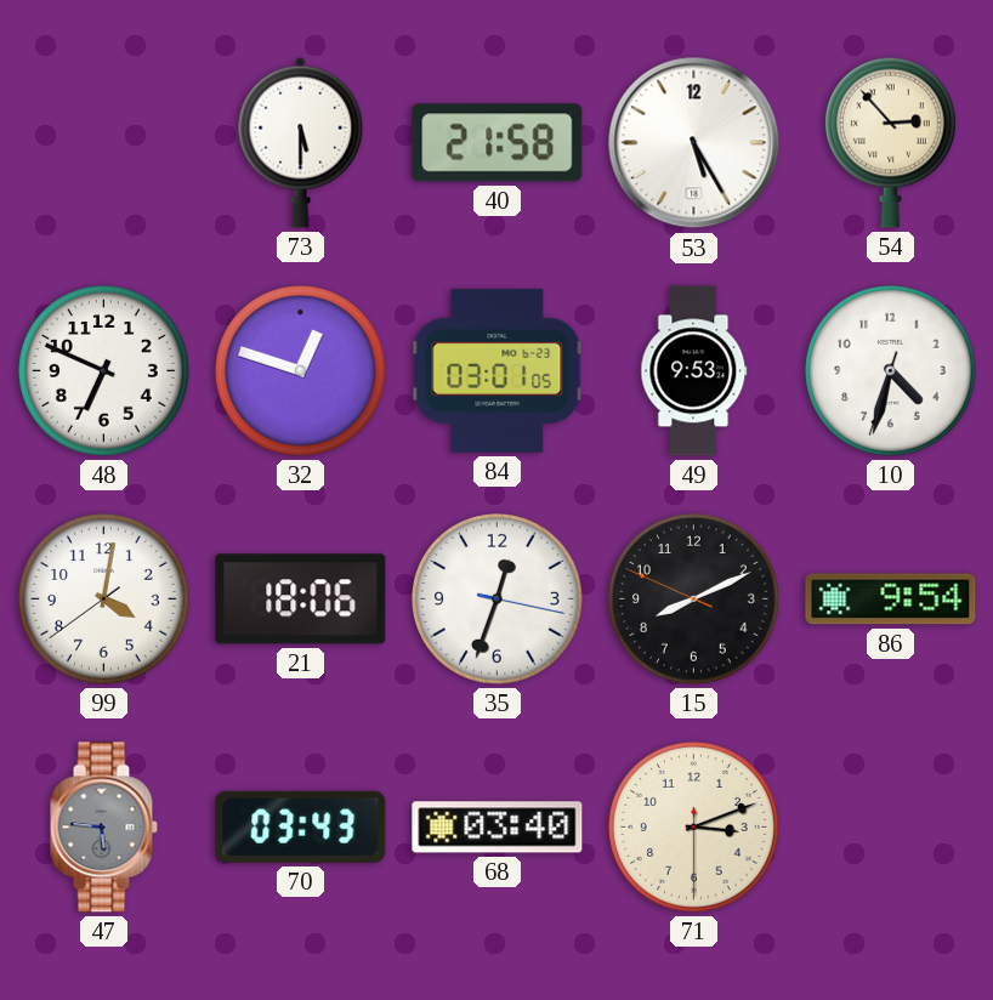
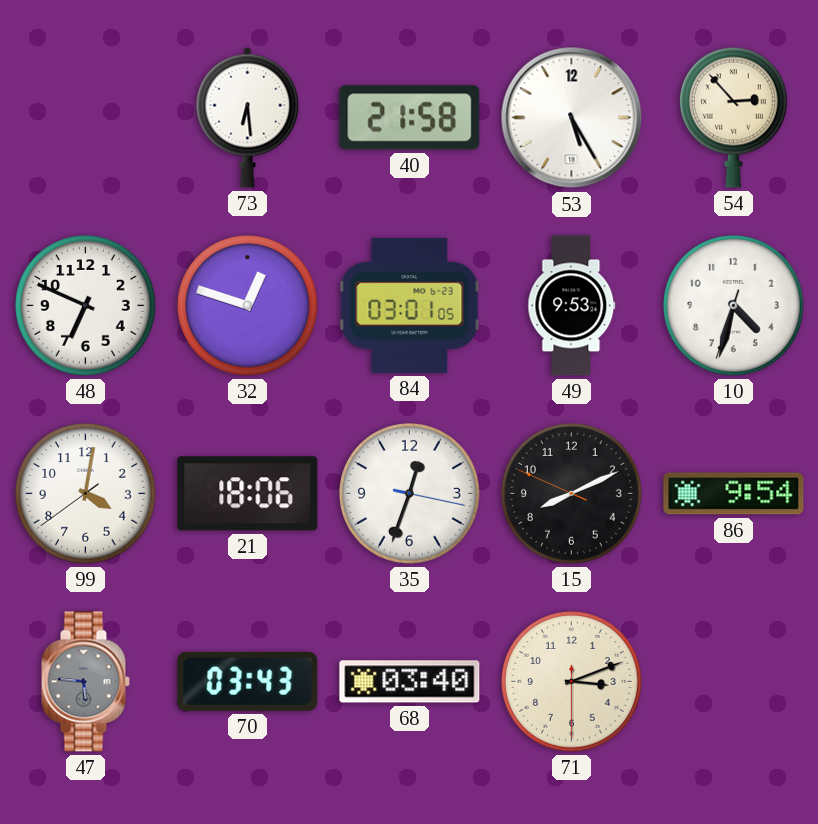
73: 5:30 -> 6:29
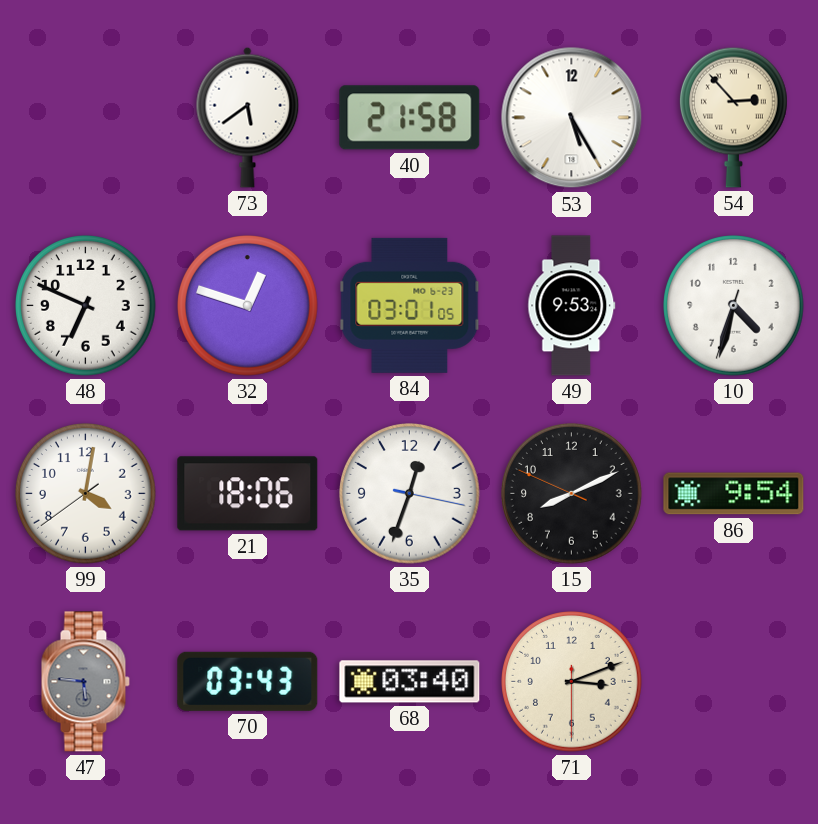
73: 6:29 -> 5:39
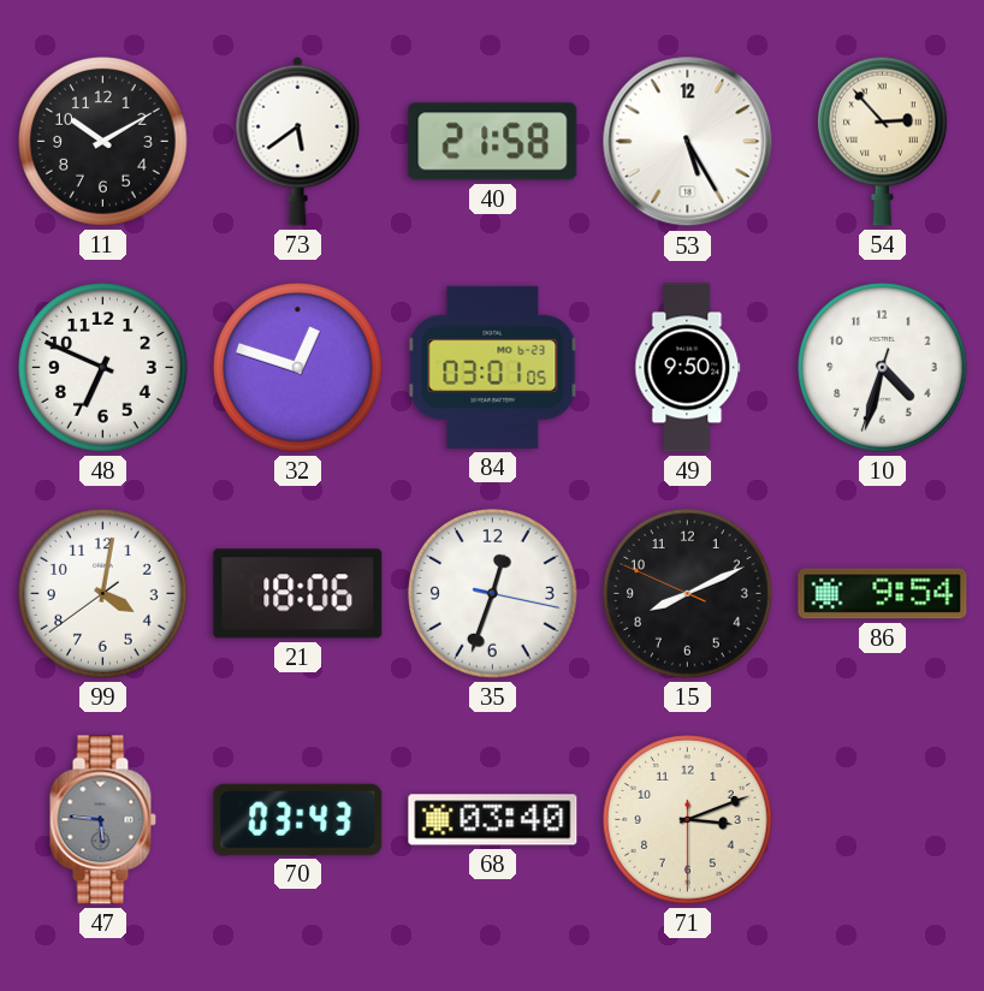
11: none -> 10:10
49: 9:53 -> 9:50
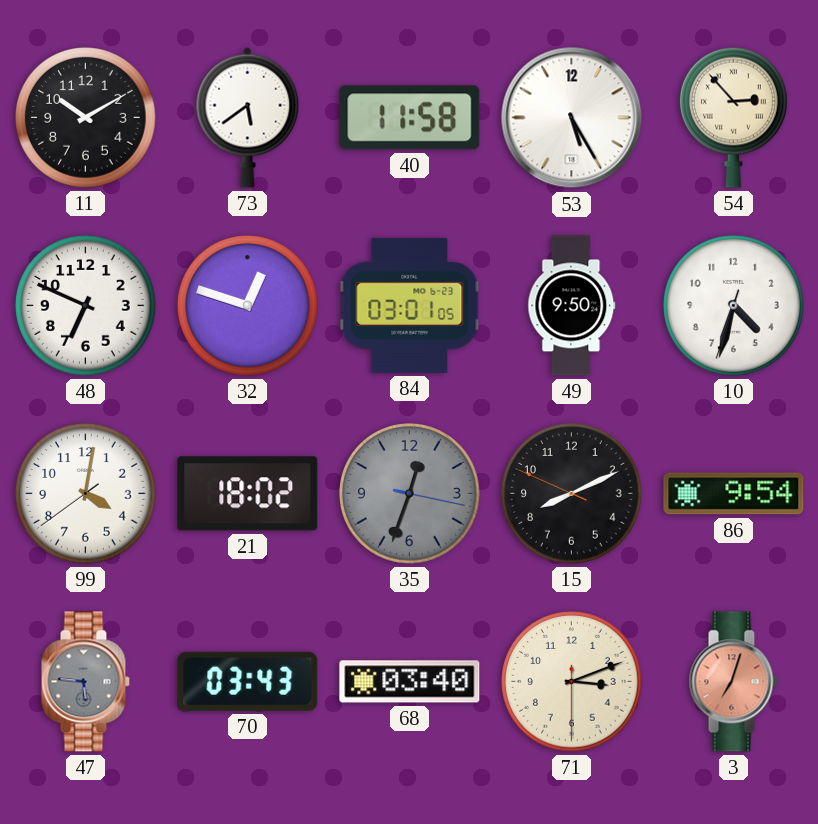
40: 21:58 -> 11:58
21: 18:06 -> 18:02
35 dial: white -> grey
3: none -> 7:03
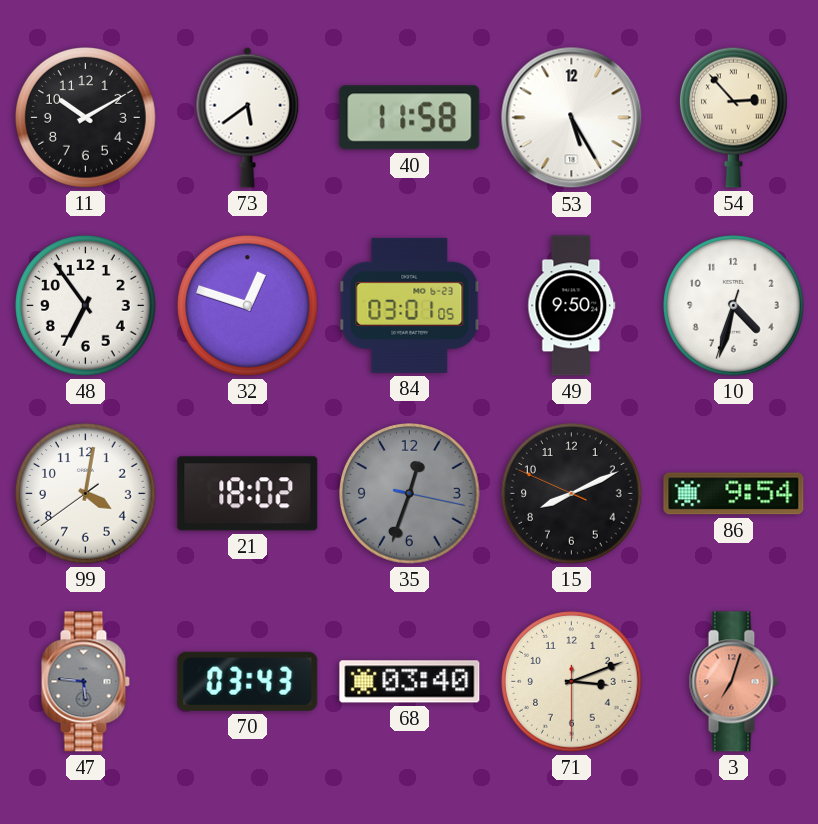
48: 6:49 -> 6:54
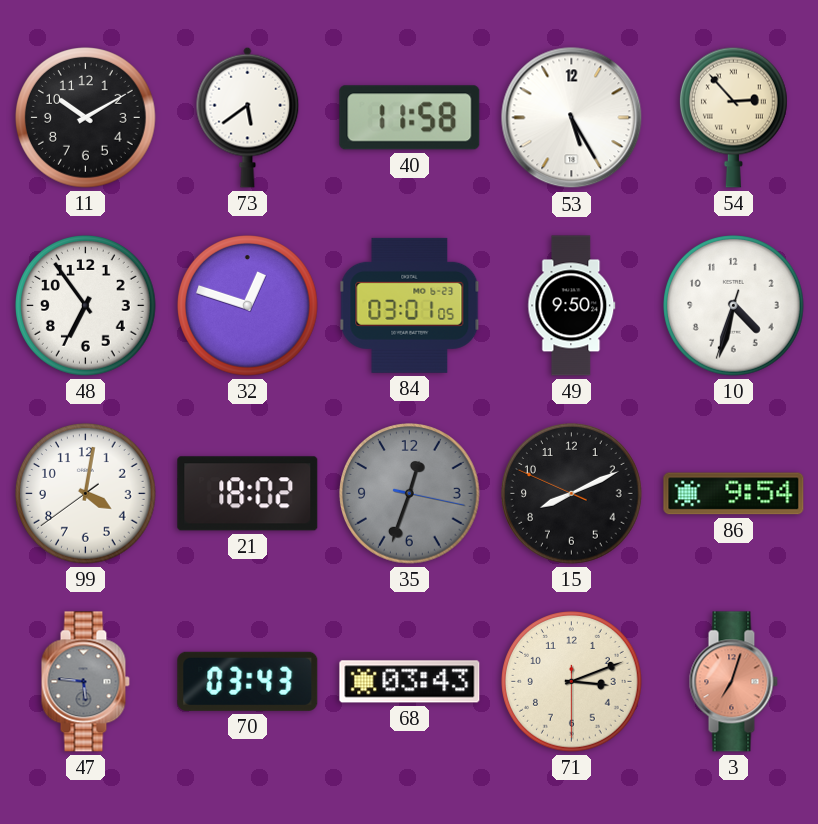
68: 03:40 -> 03:43
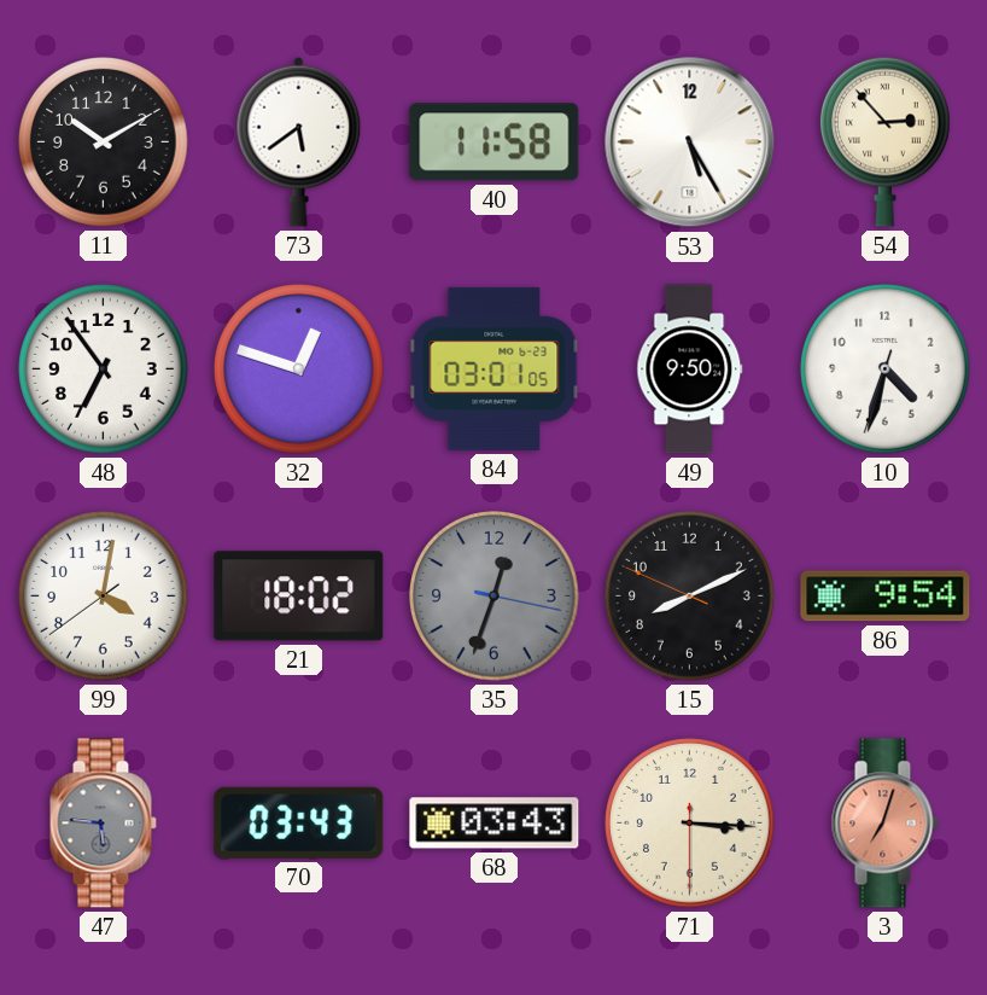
71: 3:11 -> 3:15
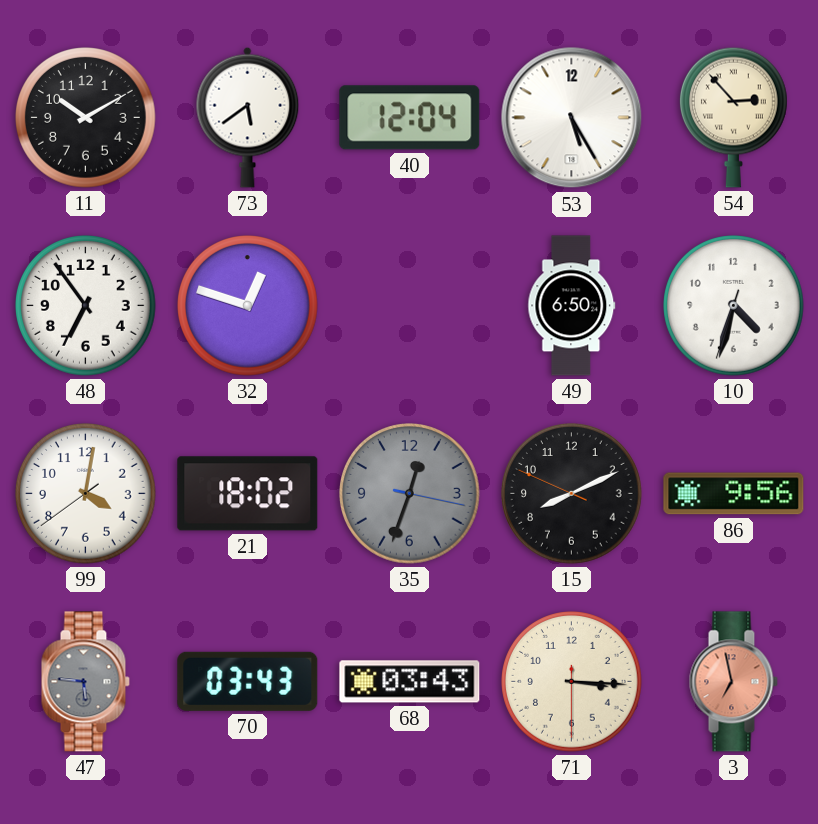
40: 11:58 -> 12:04
84: 03:01 -> none
49: 9:50 -> 6:50
86: 9:54 -> 9:56
3: 7:03 -> 6:58
